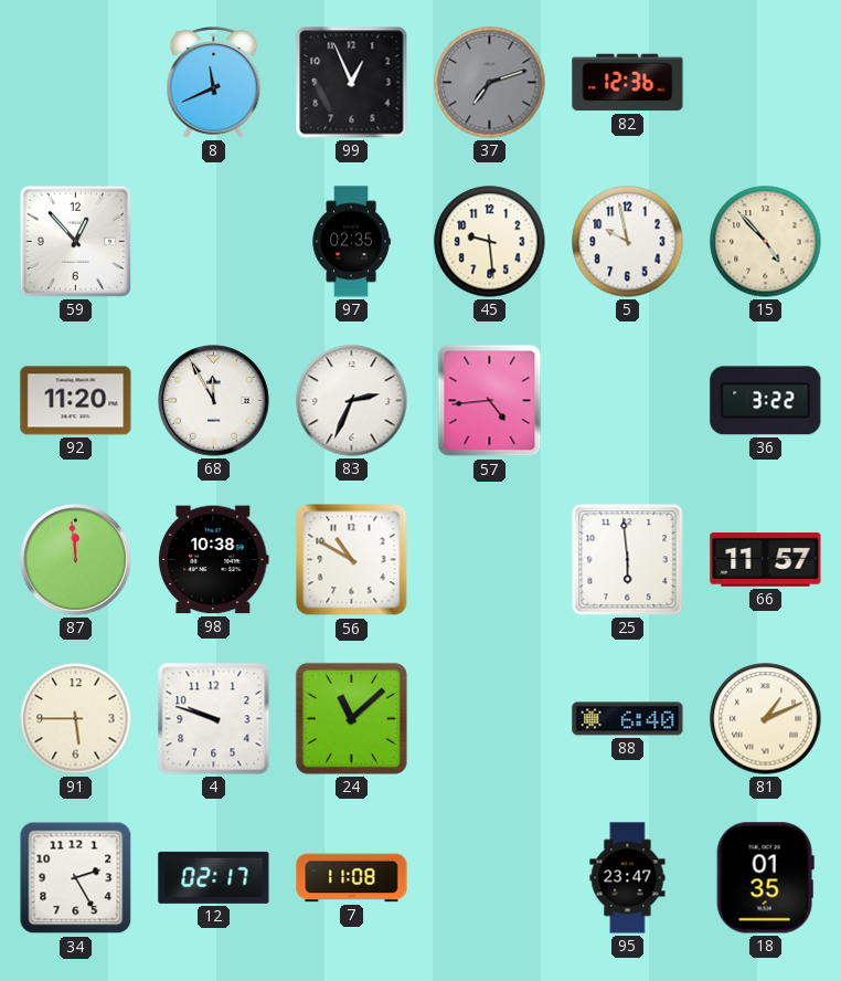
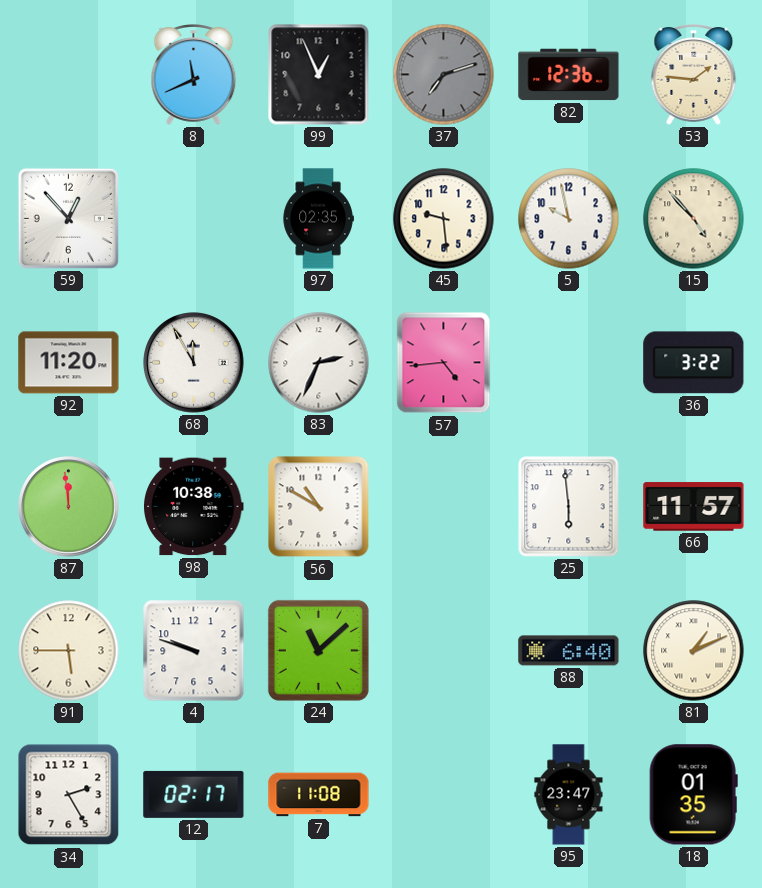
53: none -> 1:46
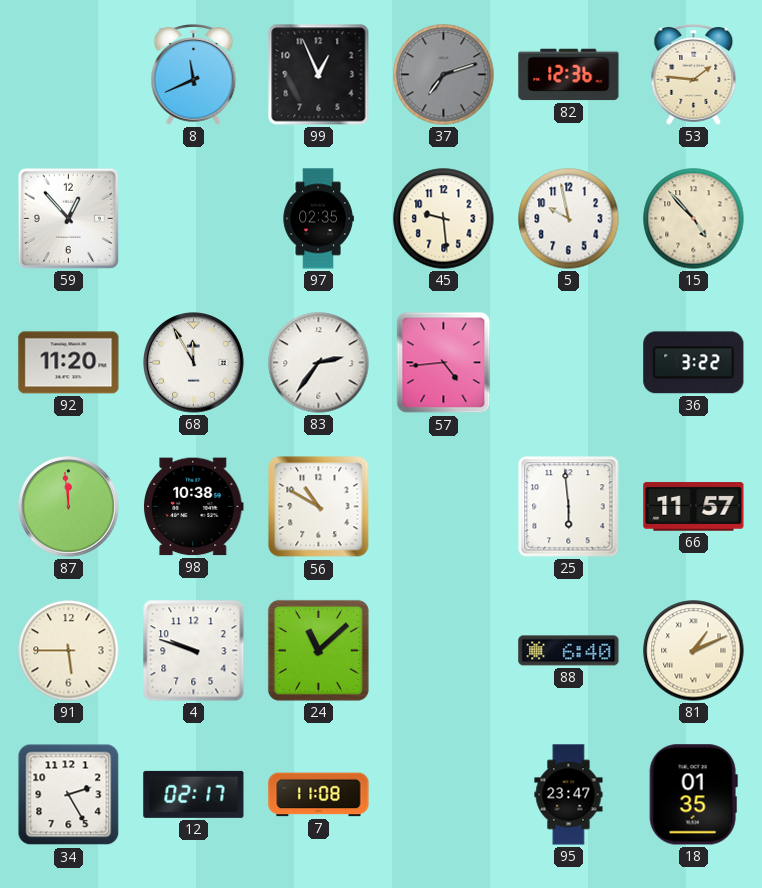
83: 2:34 -> 2:36
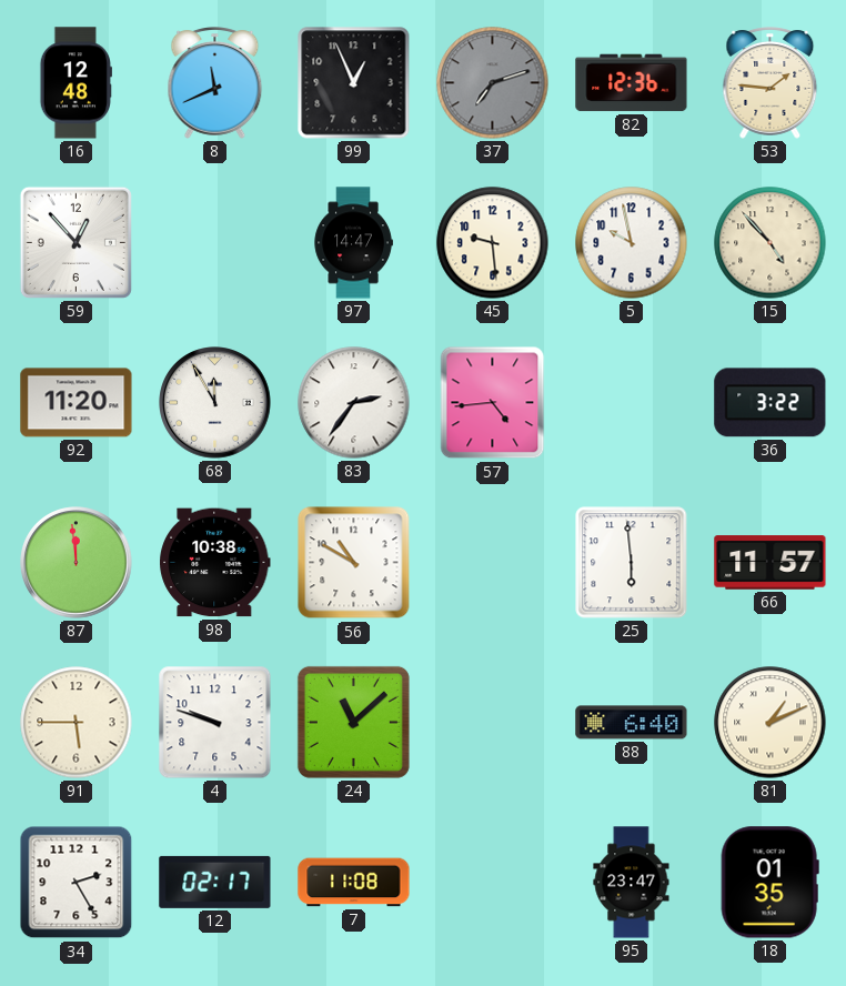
16: none -> 12:48
97: 02:35 -> 14:47
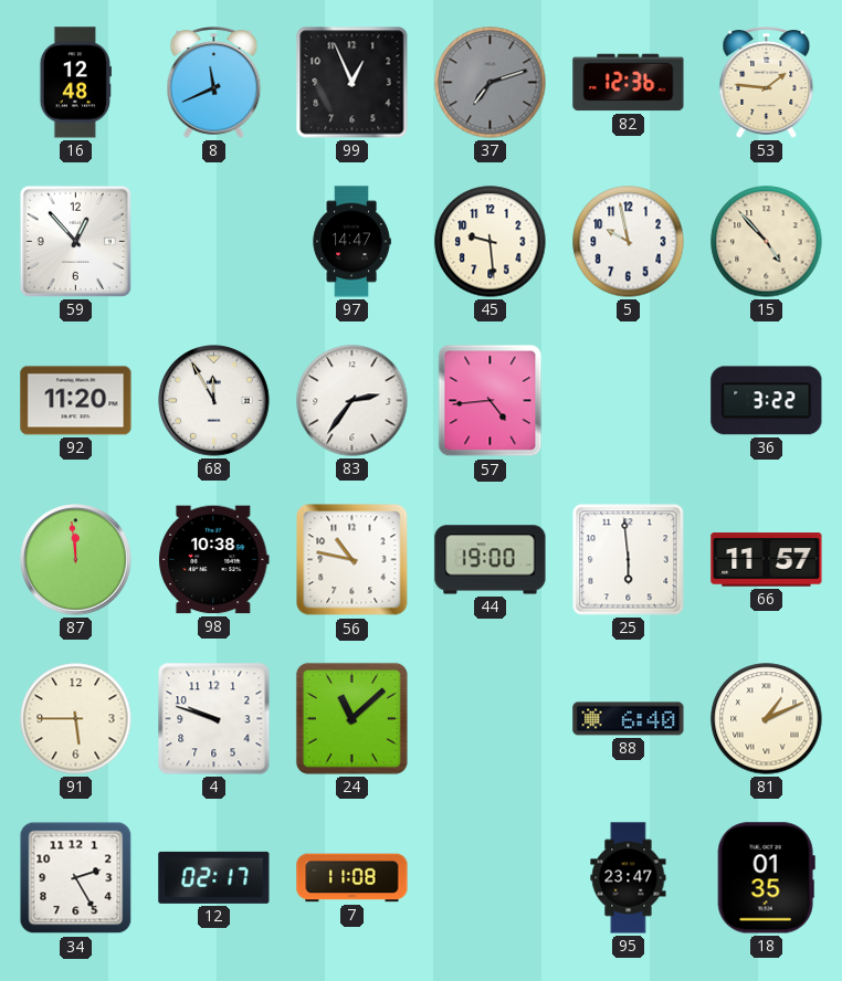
56: 10:50 -> 10:47
44: none -> 19:00
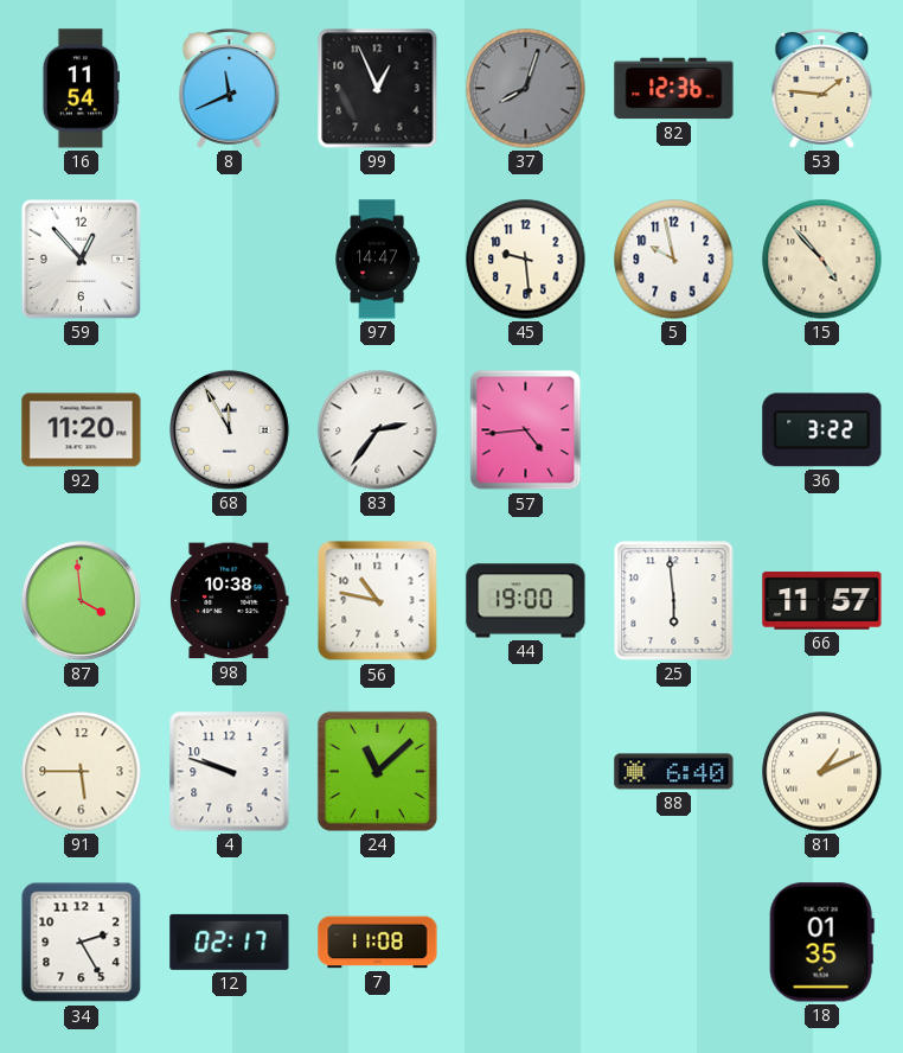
16: 12:48 -> 11:54
37: 7:12 -> 8:03
87: 11:59 -> 3:59
95: 23:47 -> none
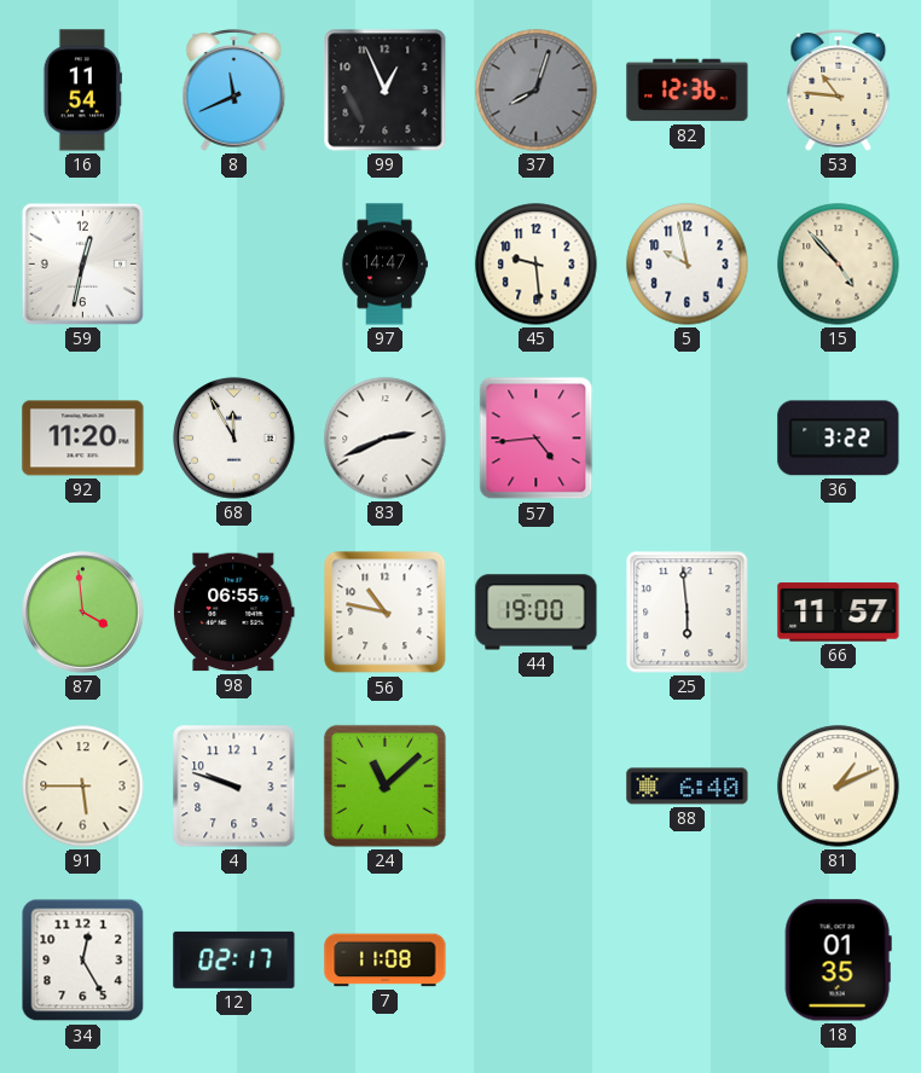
53: 1:46 -> 10:46
59: 12:53 -> 12:32
83: 2:36 -> 2:41
98: 10:38 -> 06:55
34: 2:25 -> 12:25
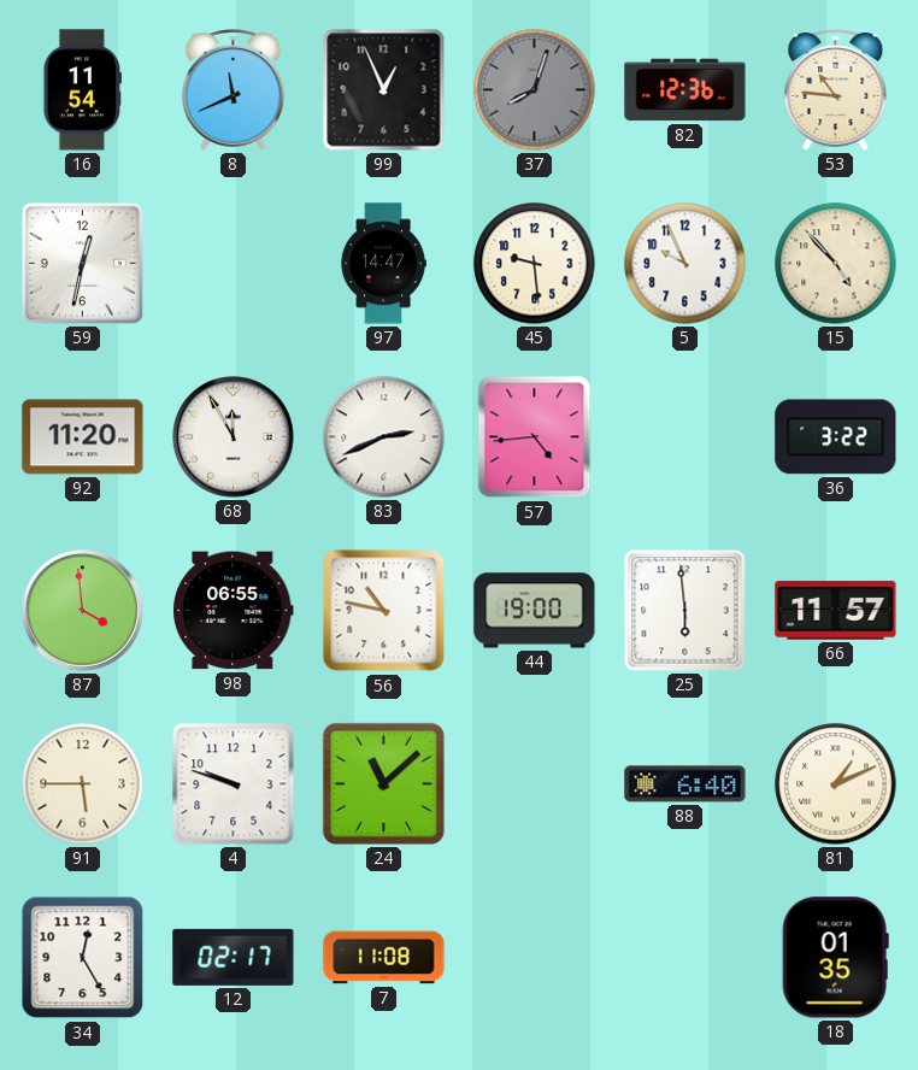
5: 9:58 -> 9:56
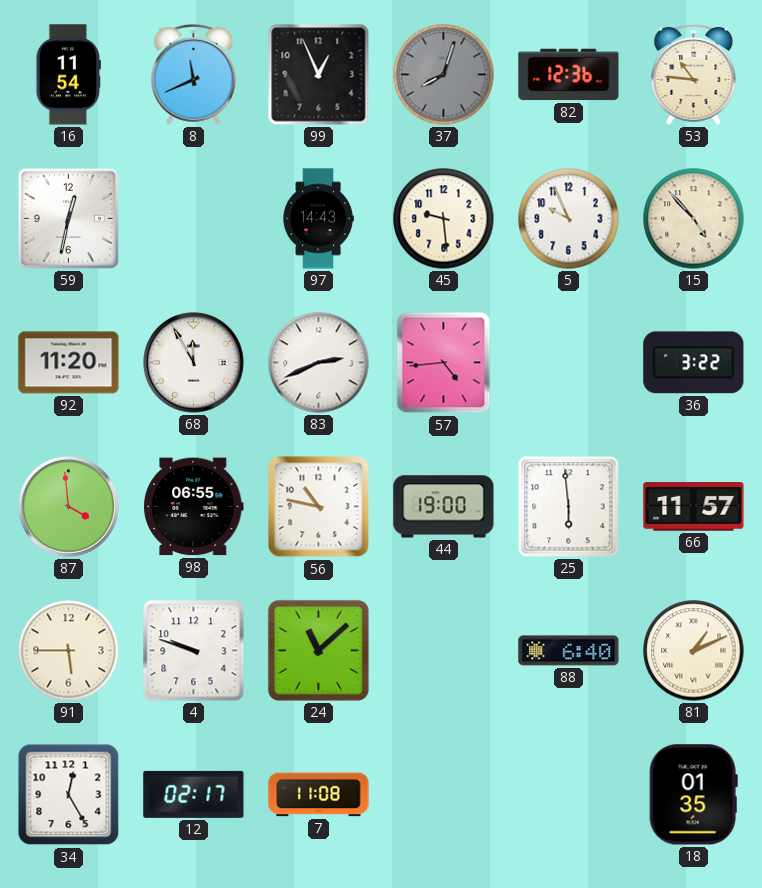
97: 14:47 -> 14:43
